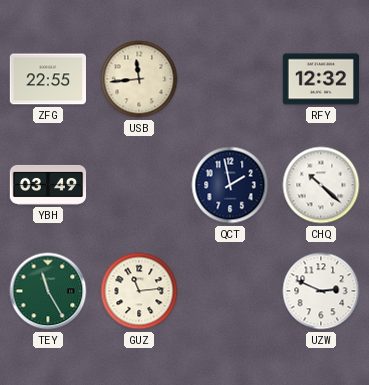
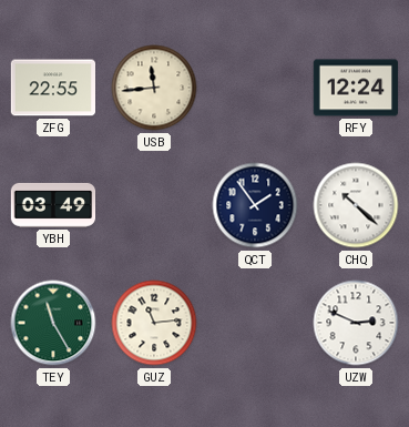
RFY: 12:32 -> 12:24
QCT: 1:58 -> 1:54
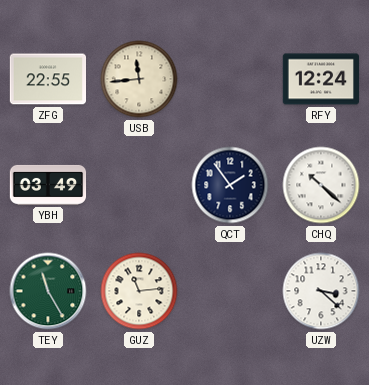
UZW: 2:49 -> 3:22
